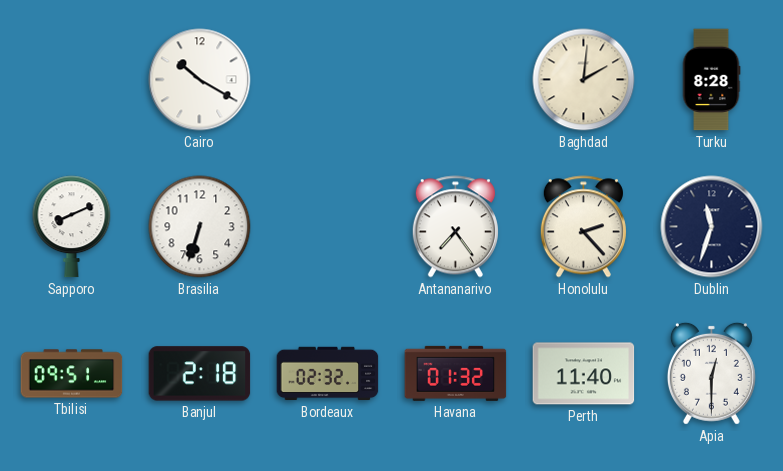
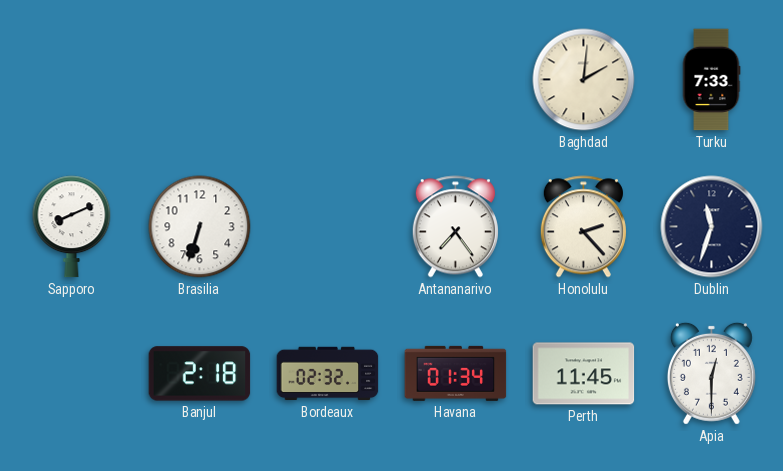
Cairo: 10:20 -> none
Turku: 8:28 -> 7:33
Tbilisi: 09:51 -> none
Havana: 01:32 -> 01:34
Perth: 11:40 -> 11:45
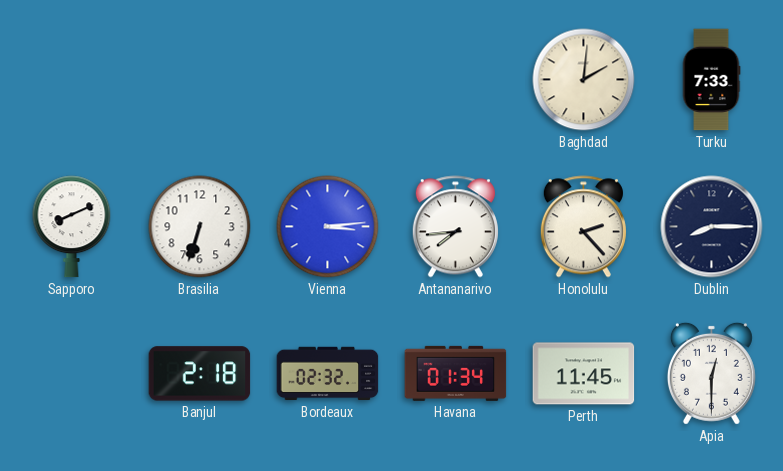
Vienna: none -> 3:14
Antananarivo: 7:24 -> 7:44
Dublin: 11:33 -> 8:15
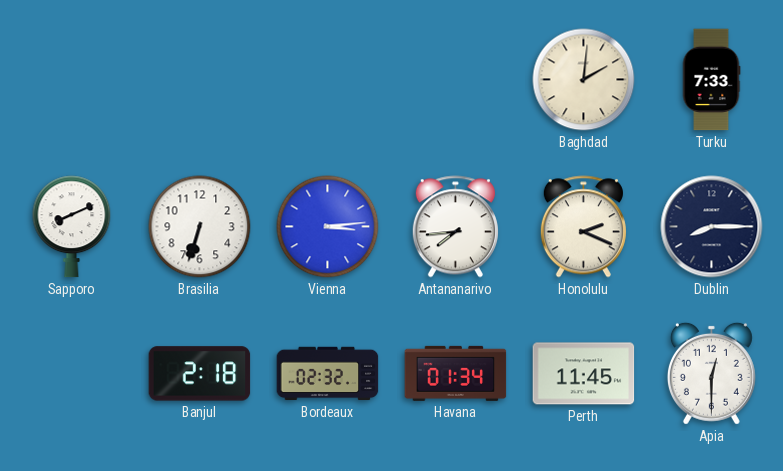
Honolulu: 2:23 -> 2:19
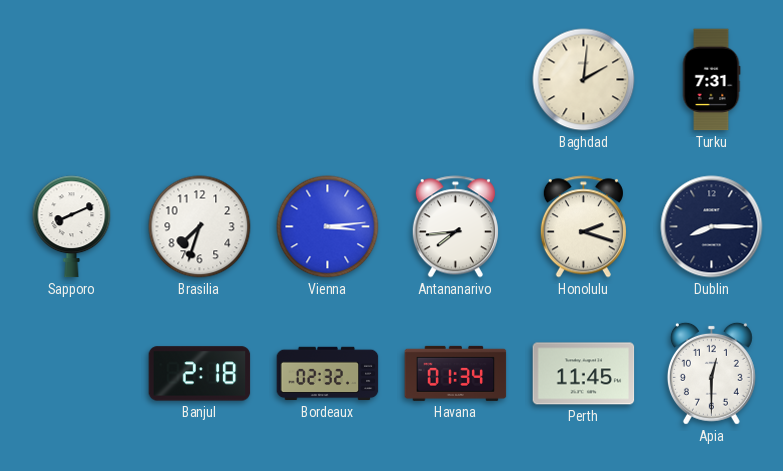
Turku: 7:33 -> 7:31
Brasilia: 6:33 -> 7:33
Honolulu: 2:19 -> 2:18
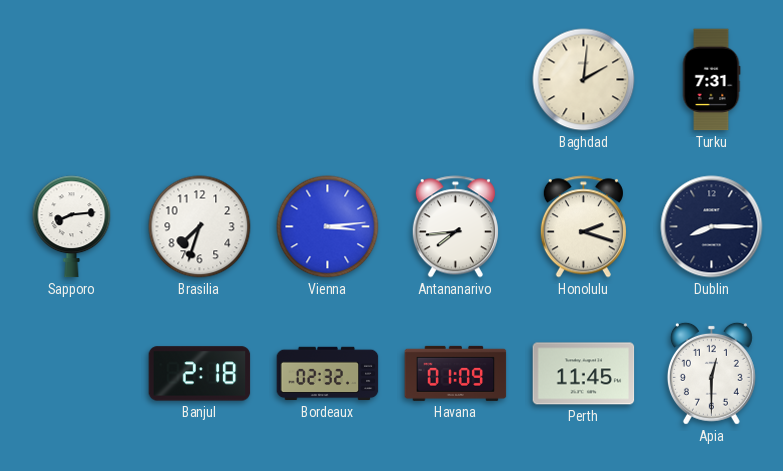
Sapporo: 8:11 -> 8:14
Havana: 01:34 -> 01:09
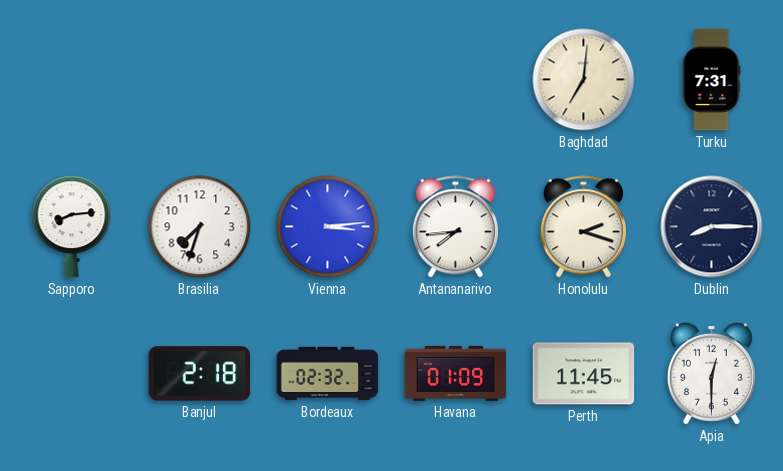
Baghdad: 2:01 -> 7:01
